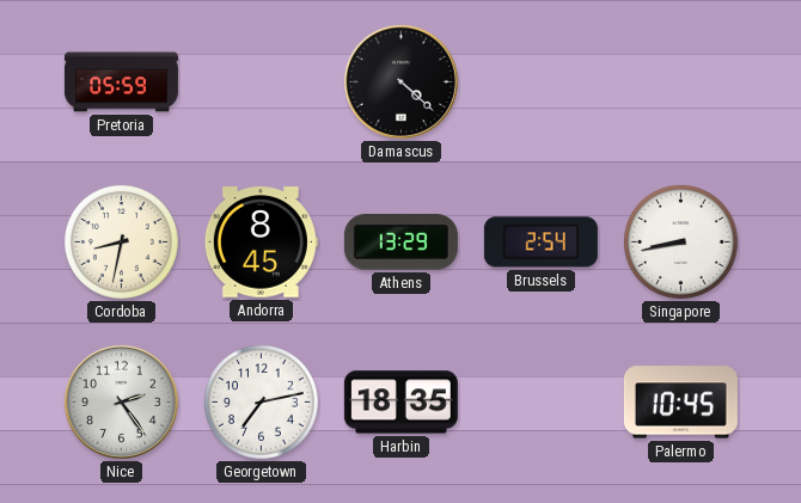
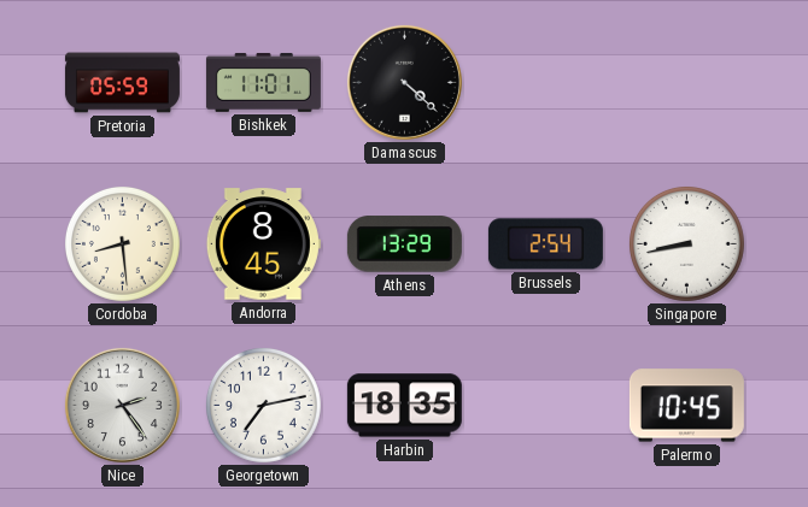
Bishkek: none -> 11:01
Cordoba: 8:32 -> 8:29
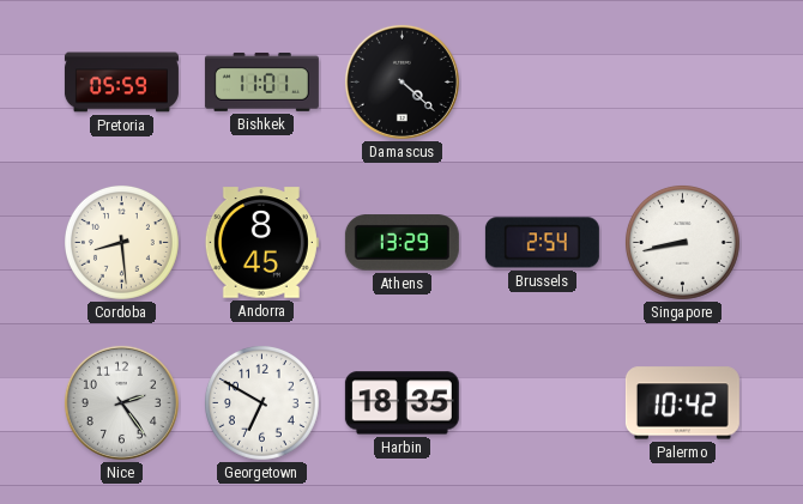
Georgetown: 7:13 -> 6:50
Palermo: 10:45 -> 10:42
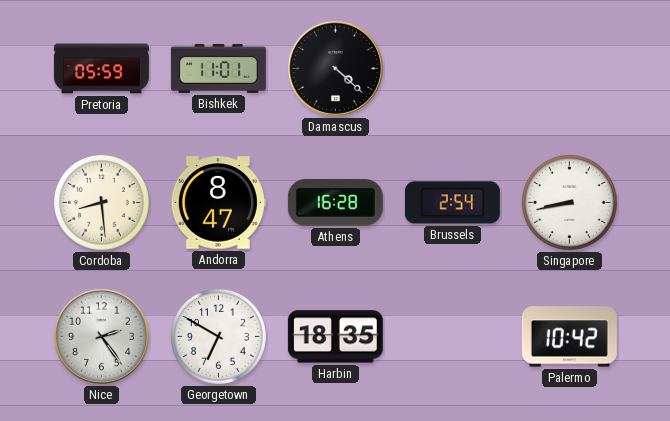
Andorra: 8:45 -> 8:47
Athens: 13:29 -> 16:28
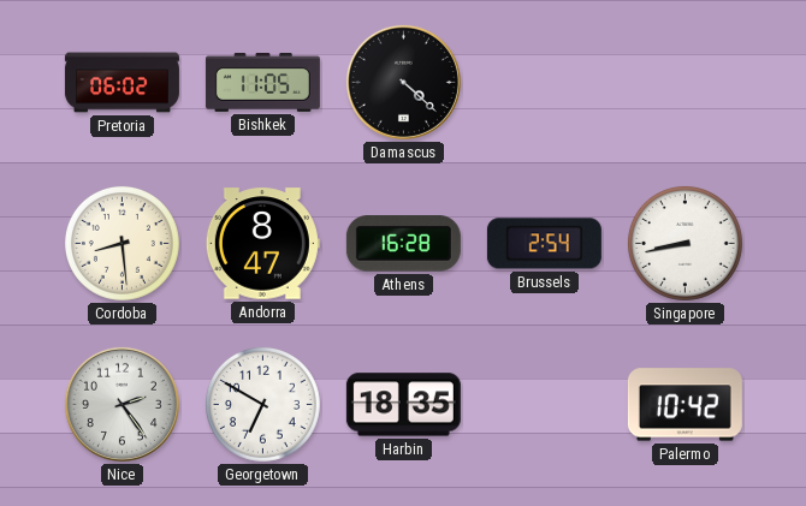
Pretoria: 05:59 -> 06:02
Bishkek: 11:01 -> 11:05
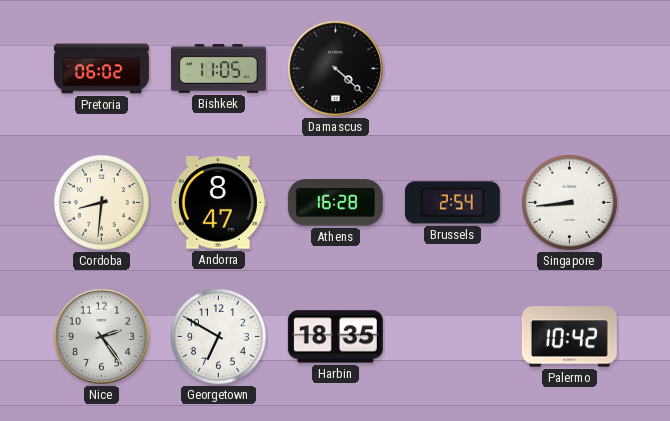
Cordoba: 8:29 -> 8:31
Singapore: 8:43 -> 8:44
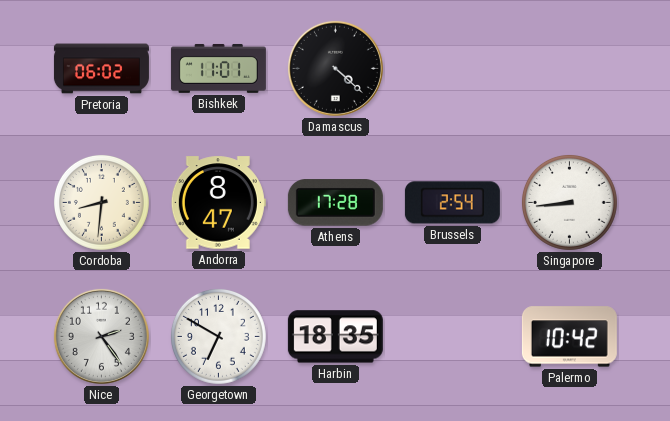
Bishkek: 11:05 -> 11:01
Athens: 16:28 -> 17:28
